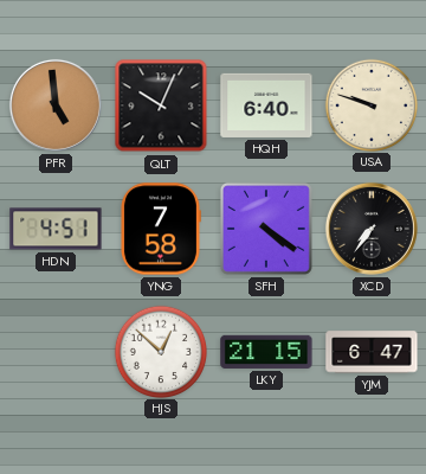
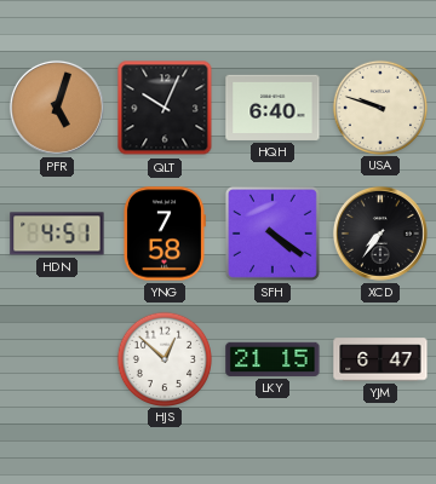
PFR: 4:59 -> 5:03
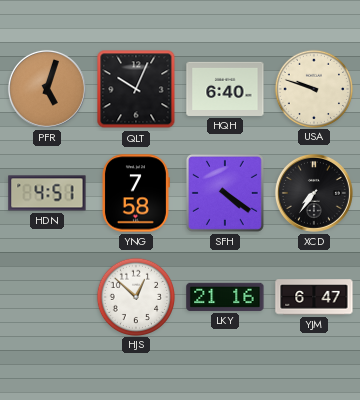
LKY: 21:15 -> 21:16
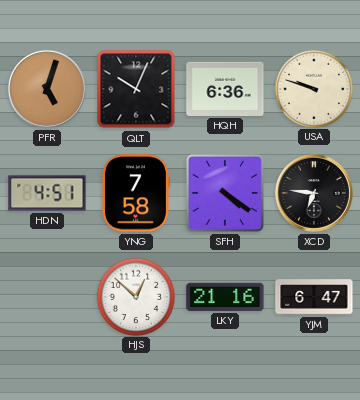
HQH: 6:40 -> 6:36
XCD: 7:36 -> 6:46
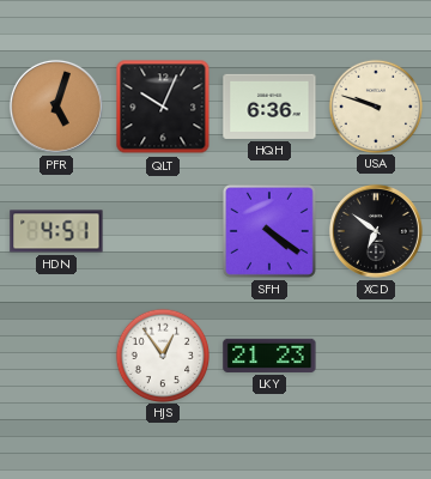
YNG: 7:58 -> none
XCD: 6:46 -> 6:51
HJS: 12:52 -> 12:54
LKY: 21:16 -> 21:23
YJM: 6:47 -> none
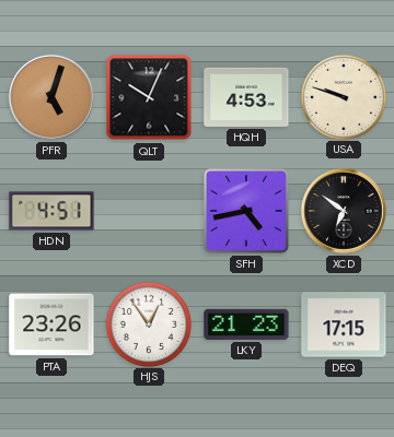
HQH: 6:36 -> 4:53
SFH: 4:21 -> 4:43
PTA: none -> 23:26
DEQ: none -> 17:15
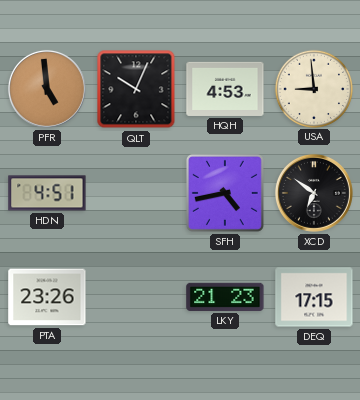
PFR: 5:03 -> 4:59
USA: 9:48 -> 8:59
HJS: 12:54 -> none
